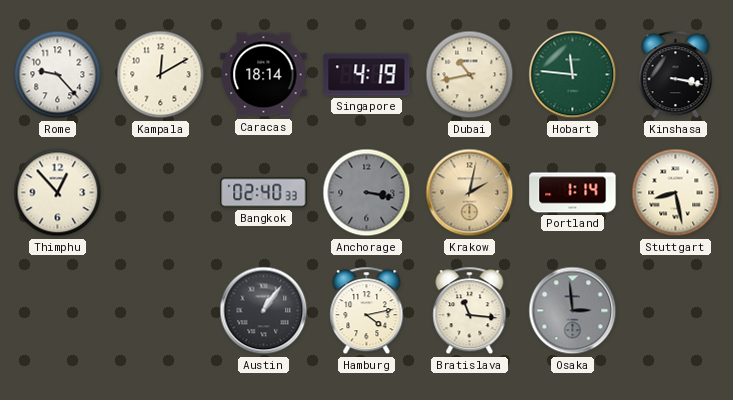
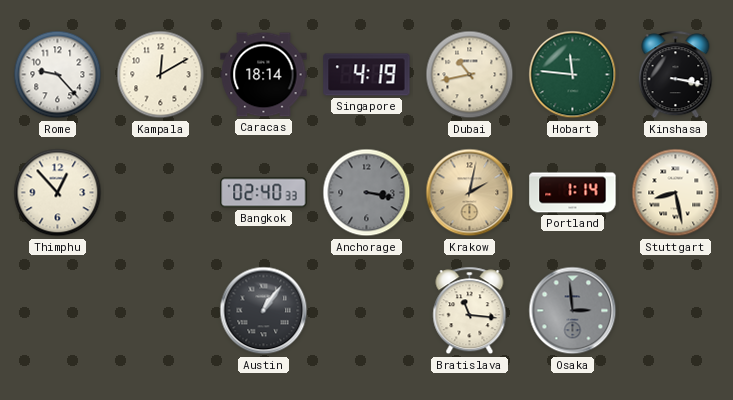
Hamburg: 4:13 -> none
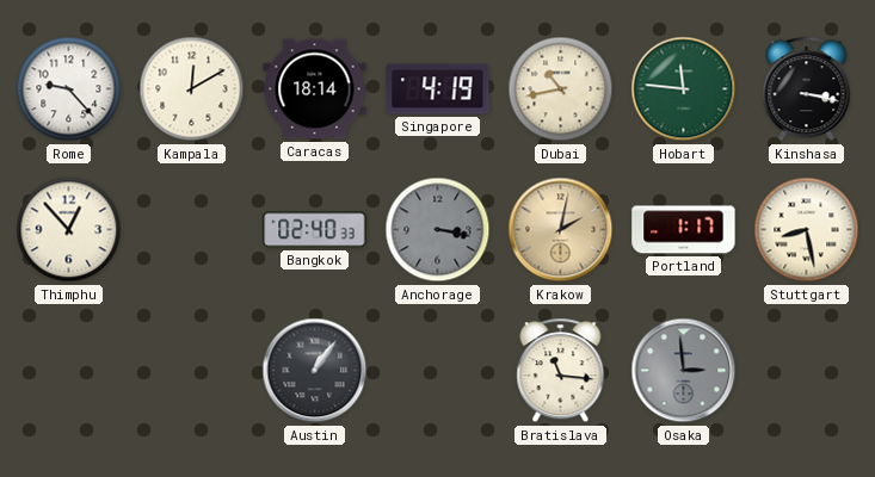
Portland: 1:14 -> 1:17
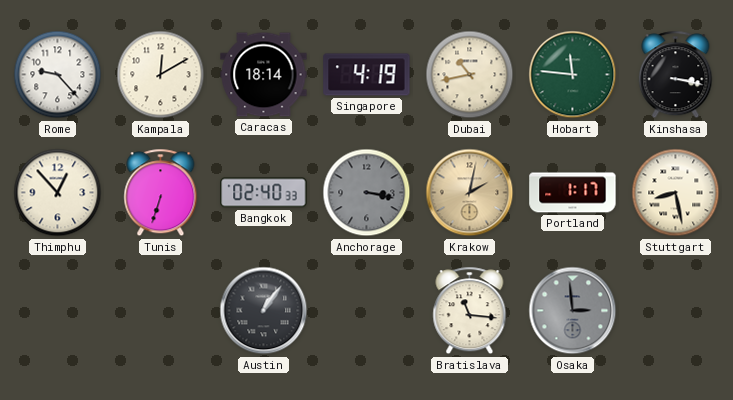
Tunis: none -> 6:33
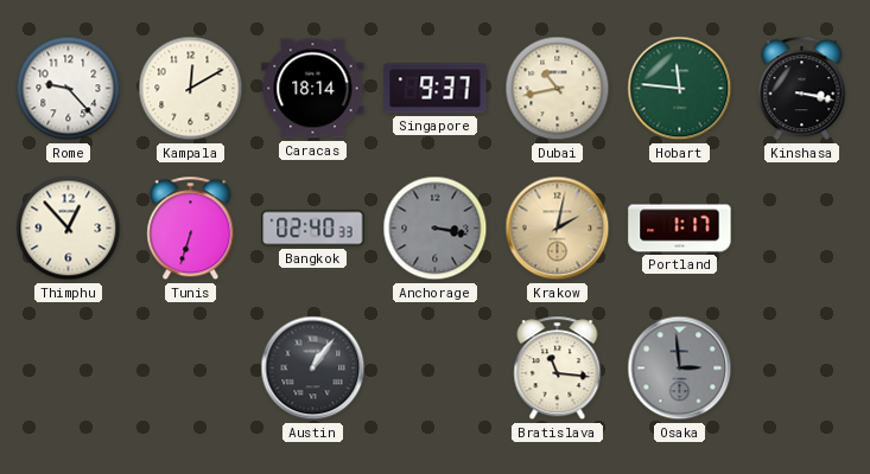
Singapore: 4:19 -> 9:37
Stuttgart: 8:28 -> none
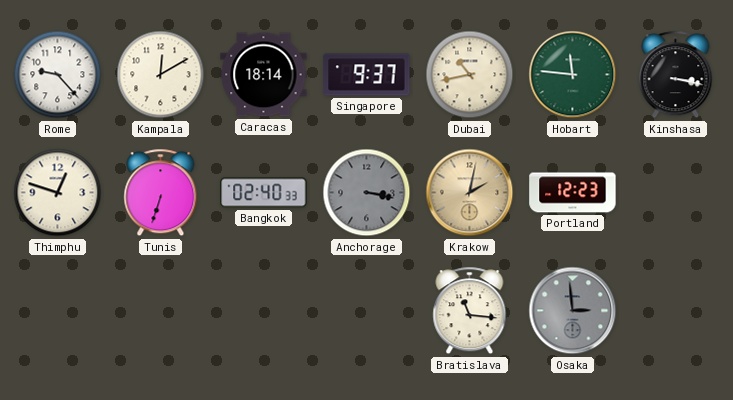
Thimphu: 12:53 -> 12:48
Portland: 1:17 -> 12:23
Austin: 1:06 -> none
